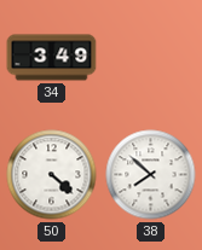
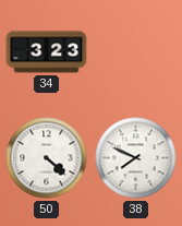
34: 3:49 -> 3:23
38: 7:52 -> 7:49
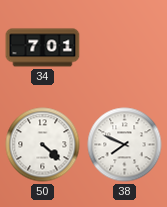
34: 3:23 -> 7:01
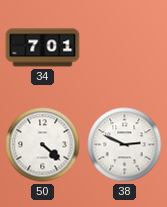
38: 7:49 -> 2:49
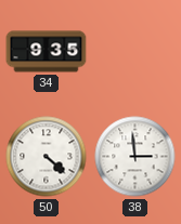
34: 7:01 -> 9:35
38: 2:49 -> 2:59
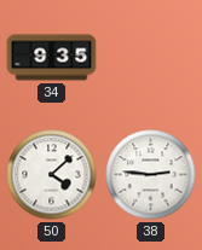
50: 4:22 -> 4:08
38: 2:59 -> 2:46
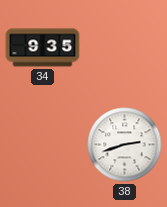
50: 4:08 -> none
38: 2:46 -> 2:42
